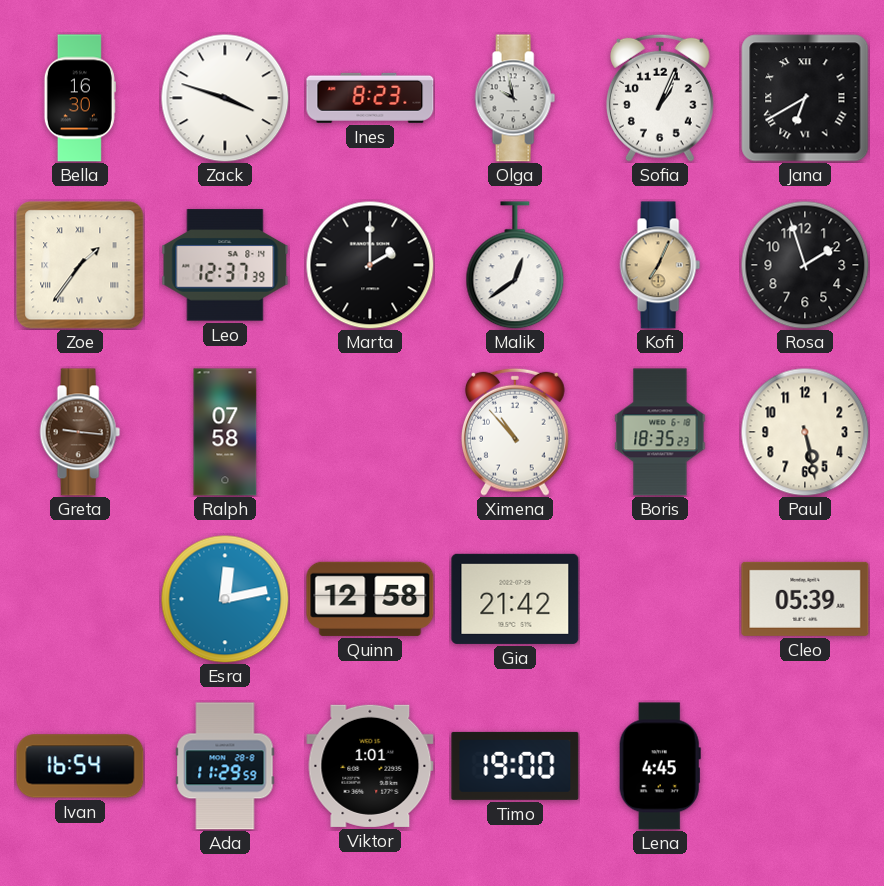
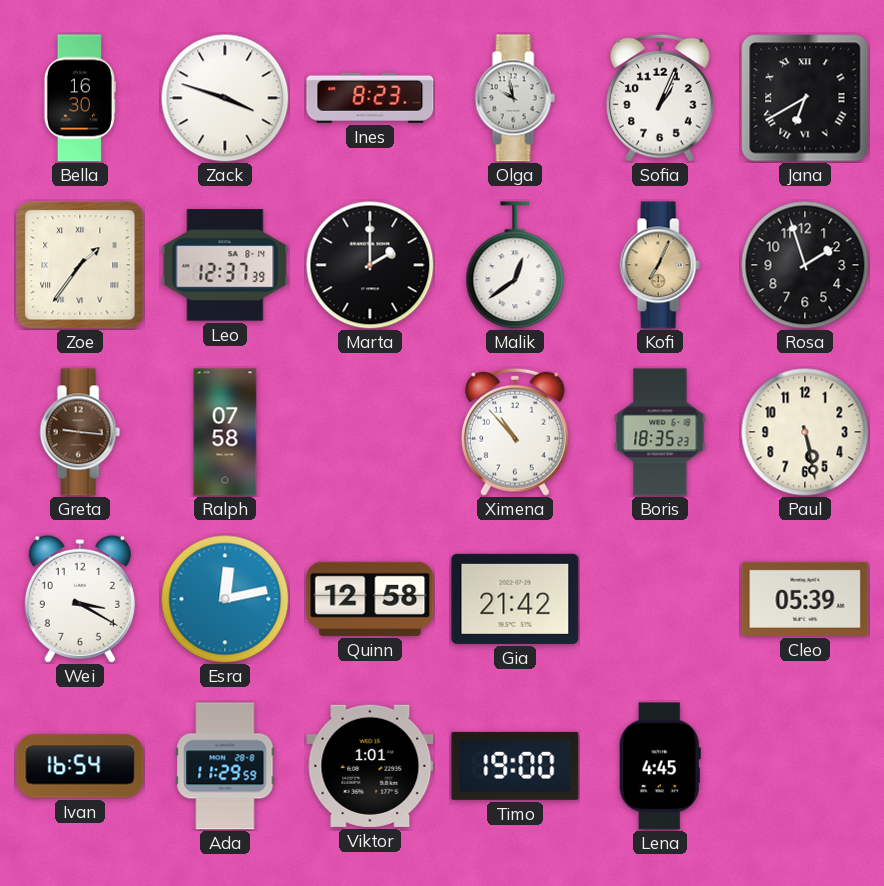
Wei: none -> 3:20
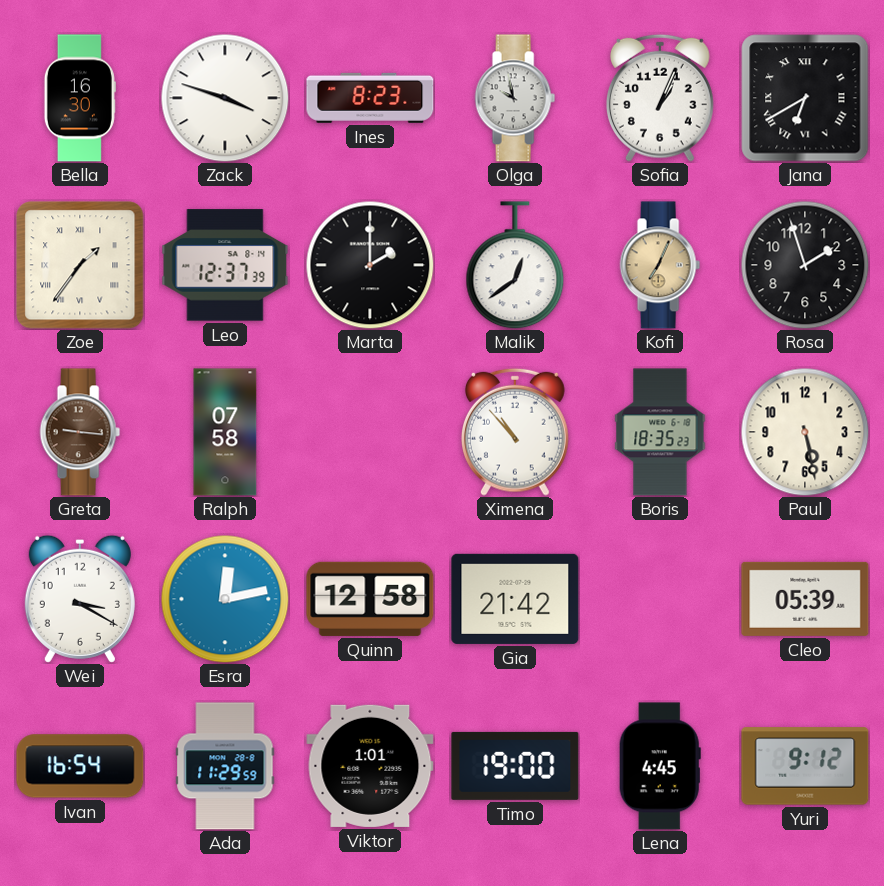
Yuri: none -> 9:12
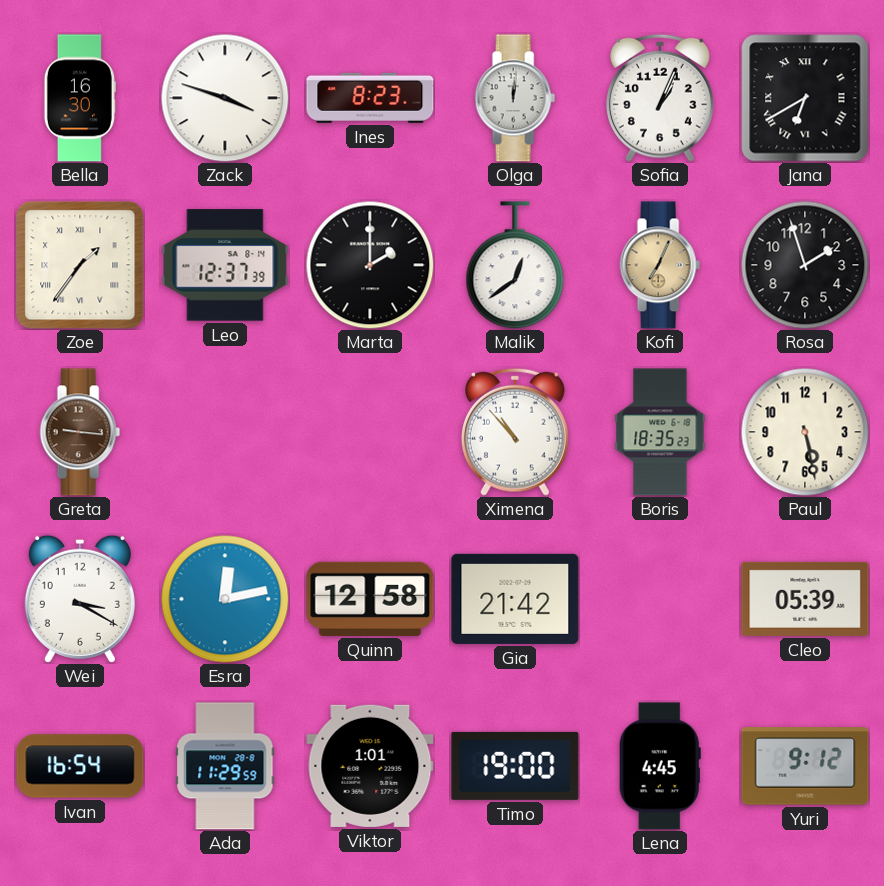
Olga: 9:58 -> 12:01
Ralph: 07:58 -> none
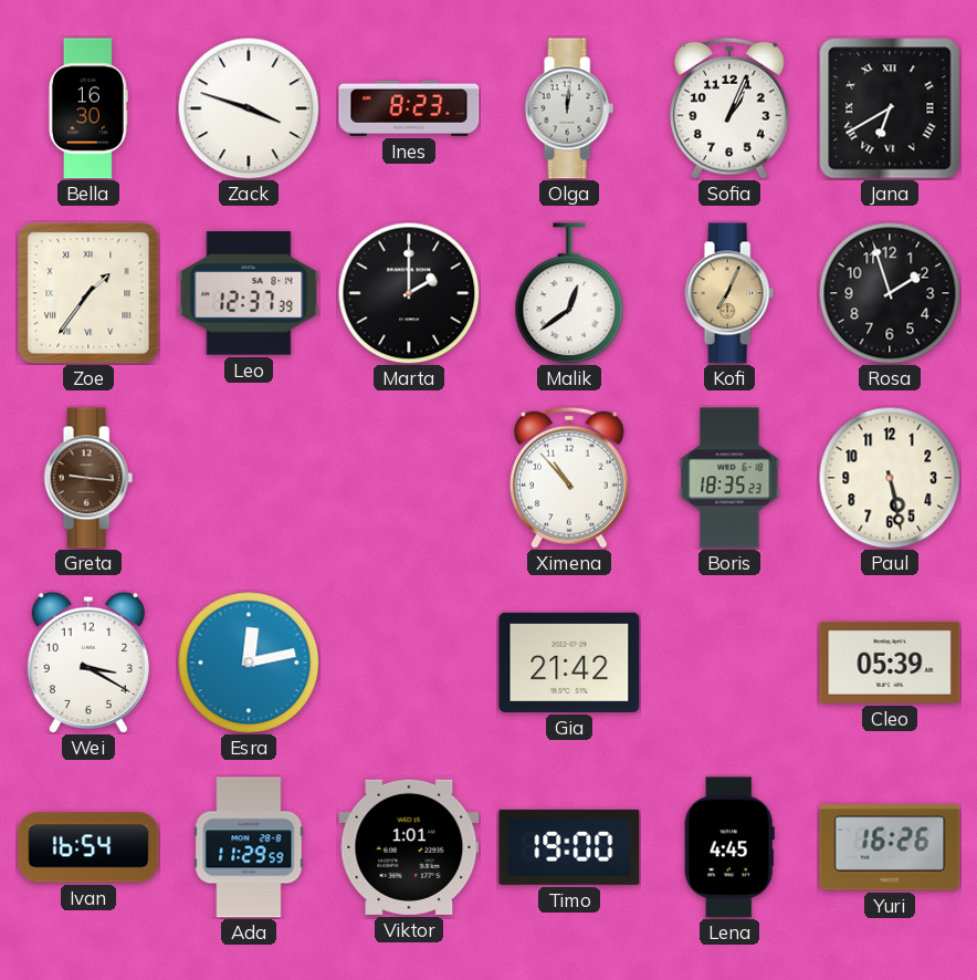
Quinn: 12:58 -> none
Yuri: 9:12 -> 16:26
